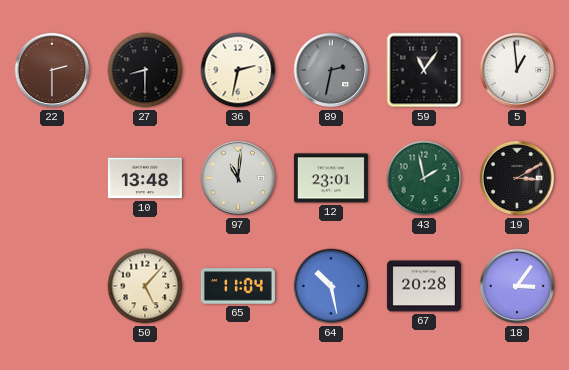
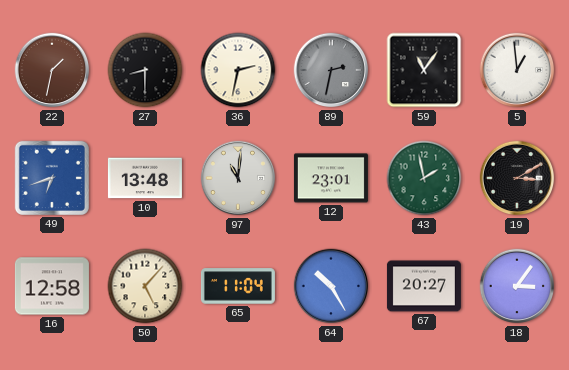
22: 2:30 -> 1:32
49: none -> 6:42
16: none -> 12:58
64: 10:28 -> 10:25
67: 20:28 -> 20:27
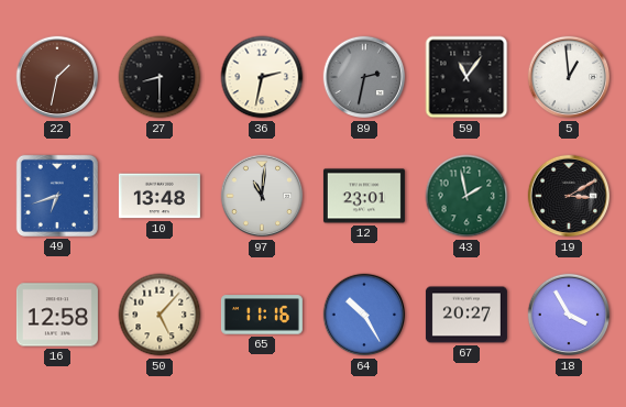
65: 11:04 -> 11:16
18: 3:06 -> 3:55
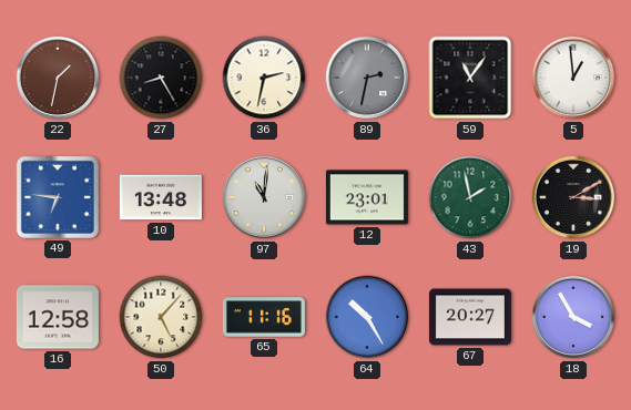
27: 8:30 -> 8:25
49: 6:42 -> 6:46
